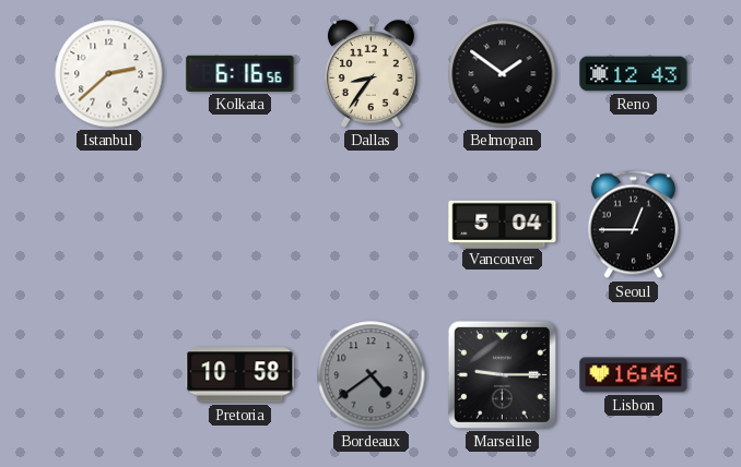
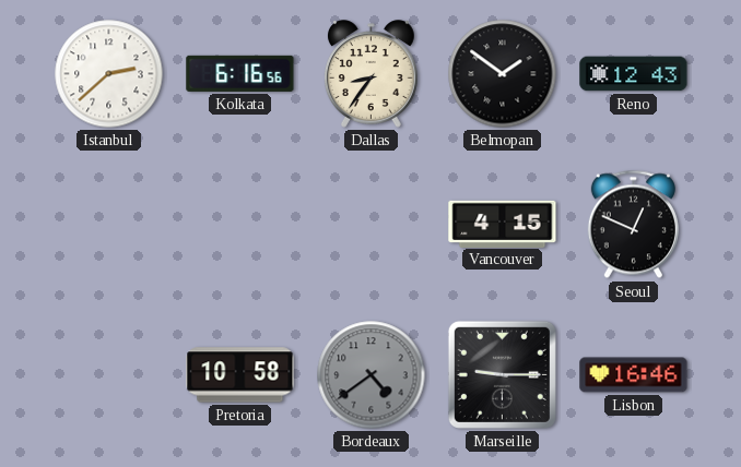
Vancouver: 5:04 -> 4:15
Seoul: 12:45 -> 12:49
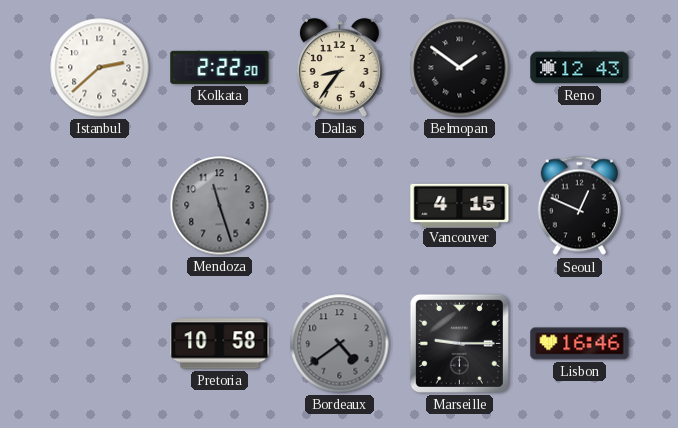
Kolkata: 6:16 -> 2:22
Mendoza: none -> 11:27
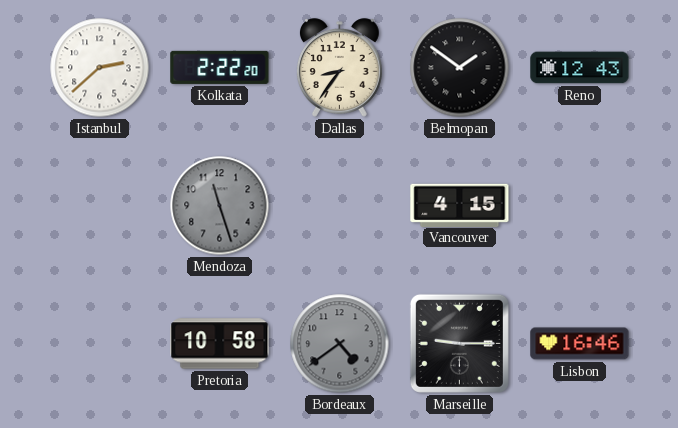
Seoul: 12:49 -> none
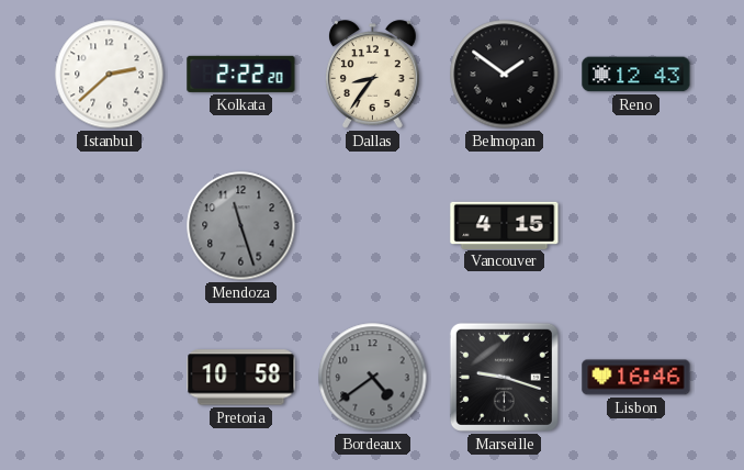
Marseille: 9:15 -> 9:18
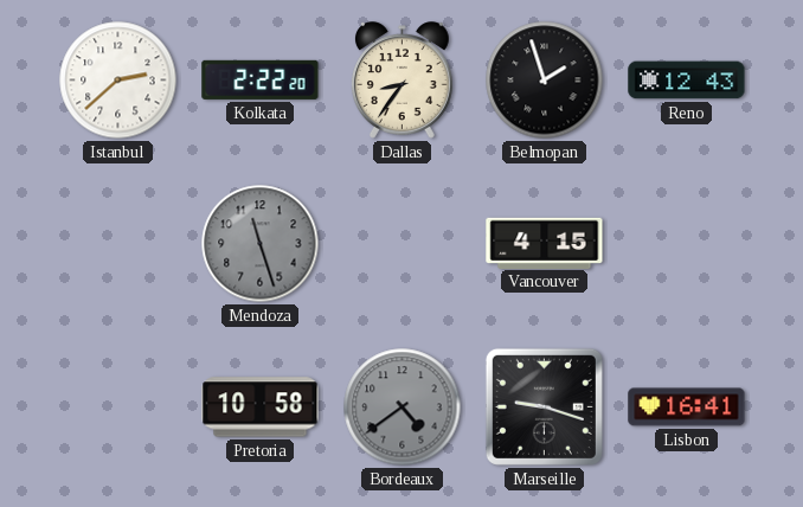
Belmopan: 1:51 -> 1:57
Lisbon: 16:46 -> 16:41
